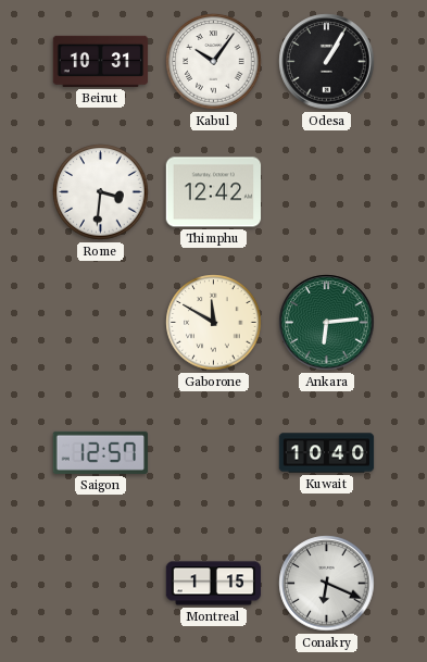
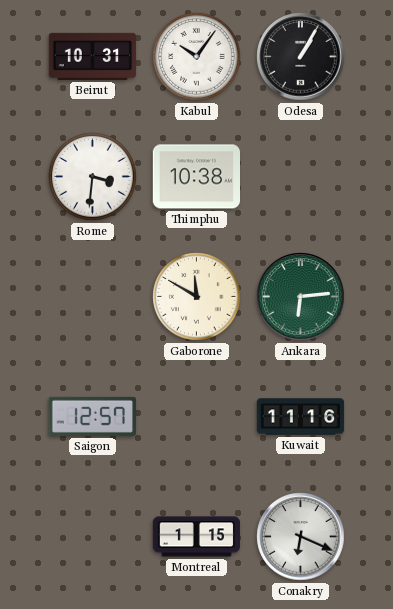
Thimphu: 12:42 -> 10:38
Kuwait: 10:40 -> 11:16
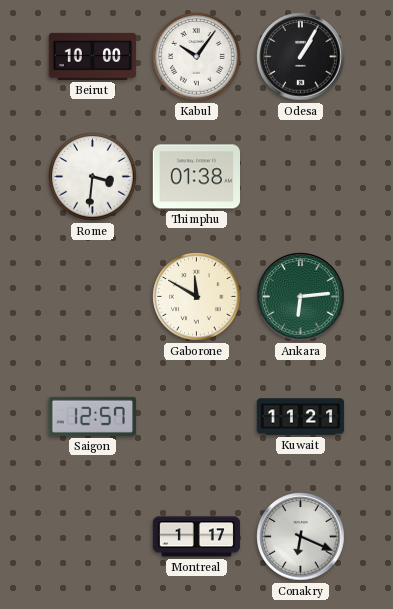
Beirut: 10:31 -> 10:00
Thimphu: 10:38 -> 01:38
Kuwait: 11:16 -> 11:21
Montreal: 1:15 -> 1:17
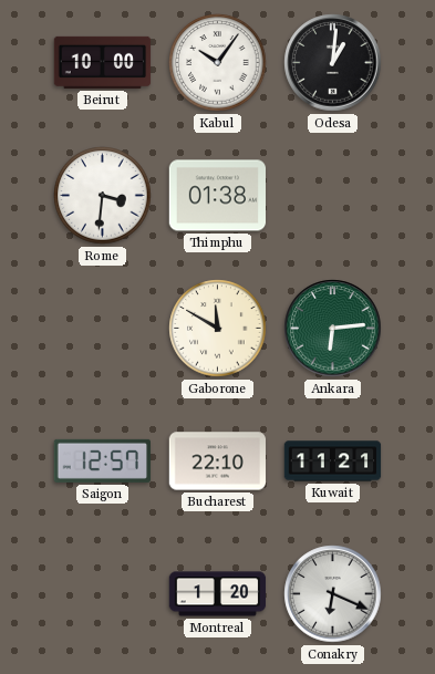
Odesa: 1:05 -> 1:01
Bucharest: none -> 22:10
Montreal: 1:17 -> 1:20
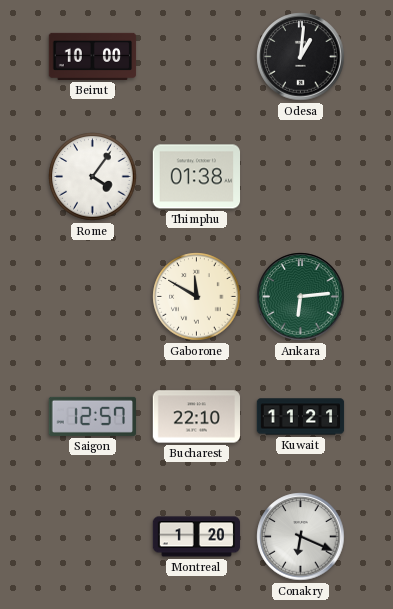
Kabul: 10:06 -> none
Rome: 3:31 -> 4:06
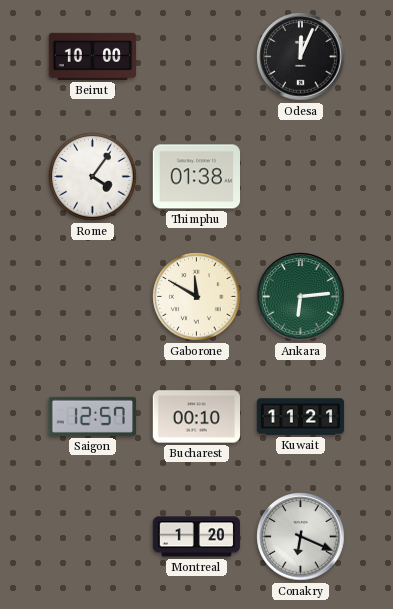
Odesa: 1:01 -> 12:04
Bucharest: 22:10 -> 00:10
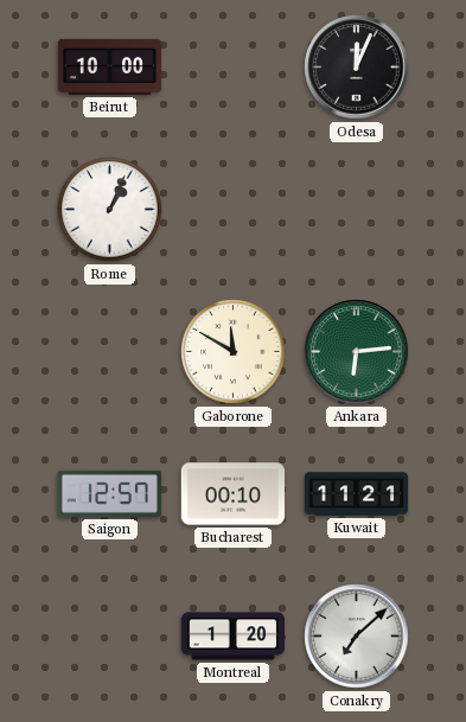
Rome: 4:06 -> 1:04
Thimphu: 01:38 -> none
Conakry: 6:19 -> 7:08
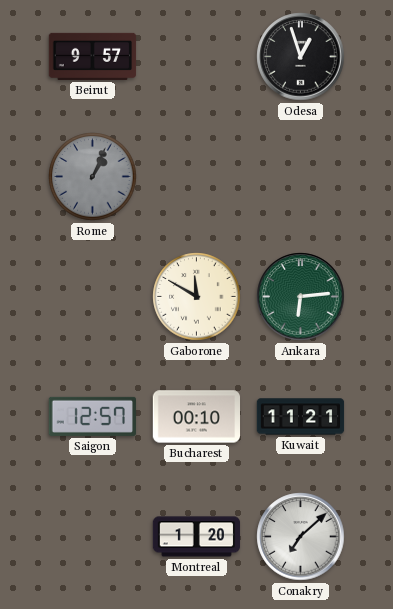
Beirut: 10:00 -> 9:57
Odesa: 12:04 -> 12:57
Rome dial: white -> grey
